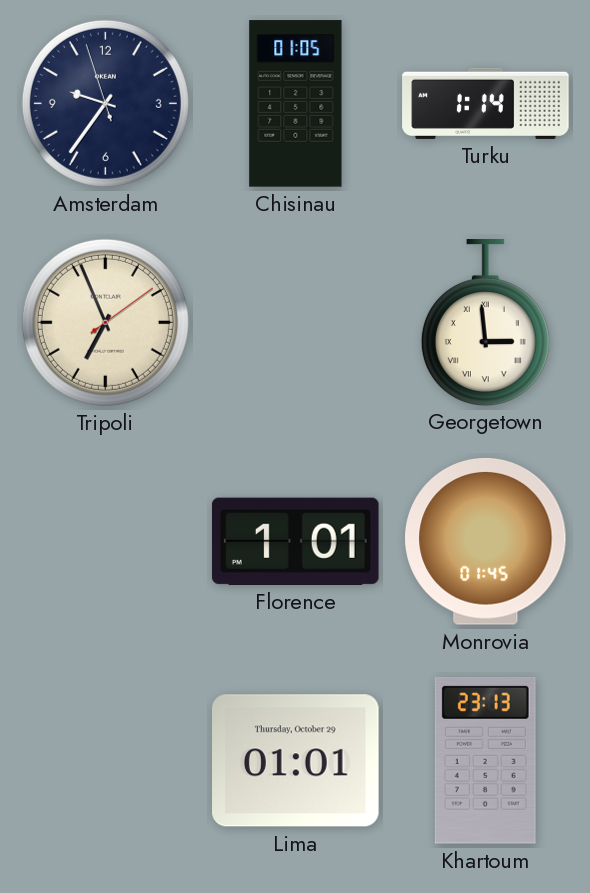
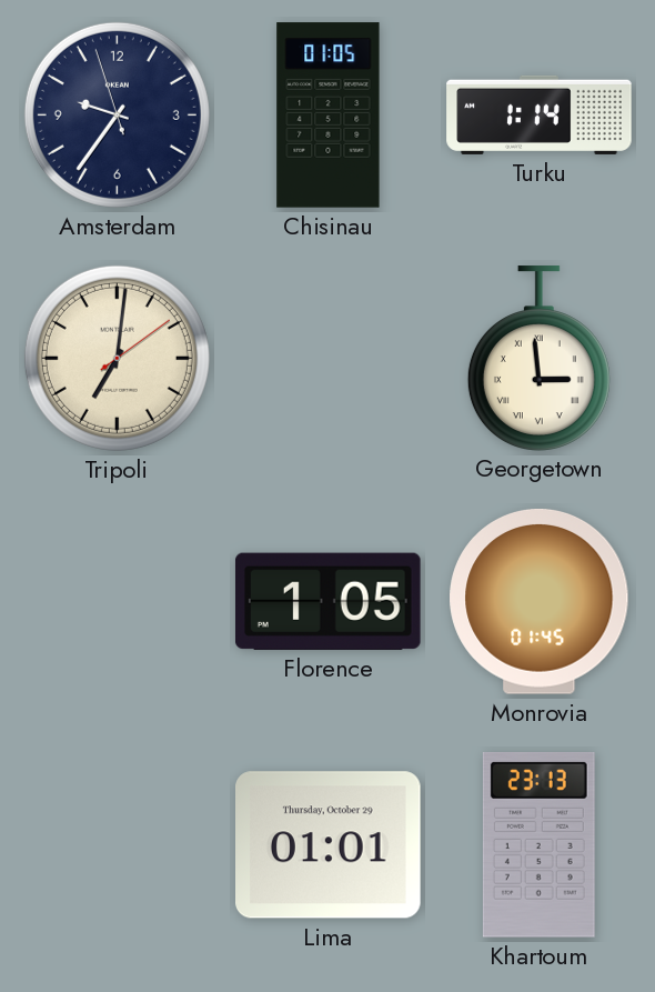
Tripoli: 6:56 -> 7:01
Florence: 1:01 -> 1:05
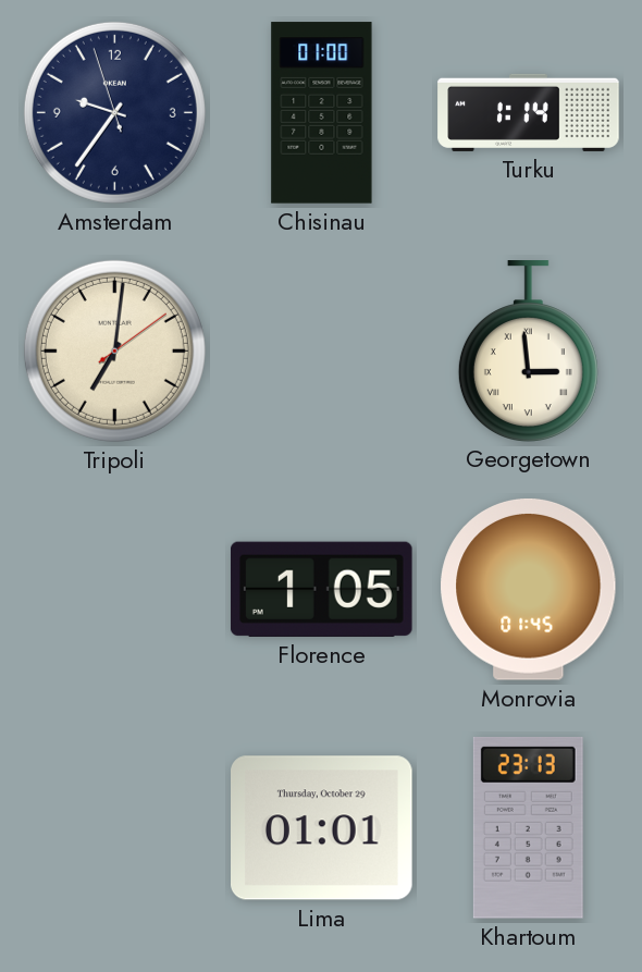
Chisinau: 01:05 -> 01:00
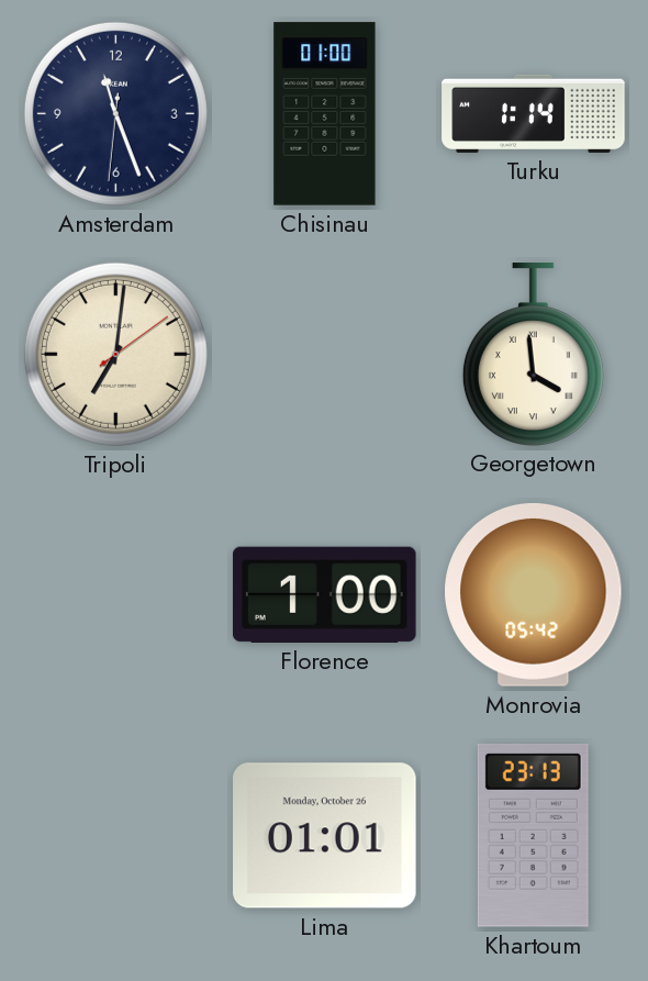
Amsterdam: 9:35 -> 11:26
Georgetown: 2:59 -> 3:59
Florence: 1:05 -> 1:00
Monrovia: 01:45 -> 05:42
Lima date: Thursday, October 29 -> Monday, October 26
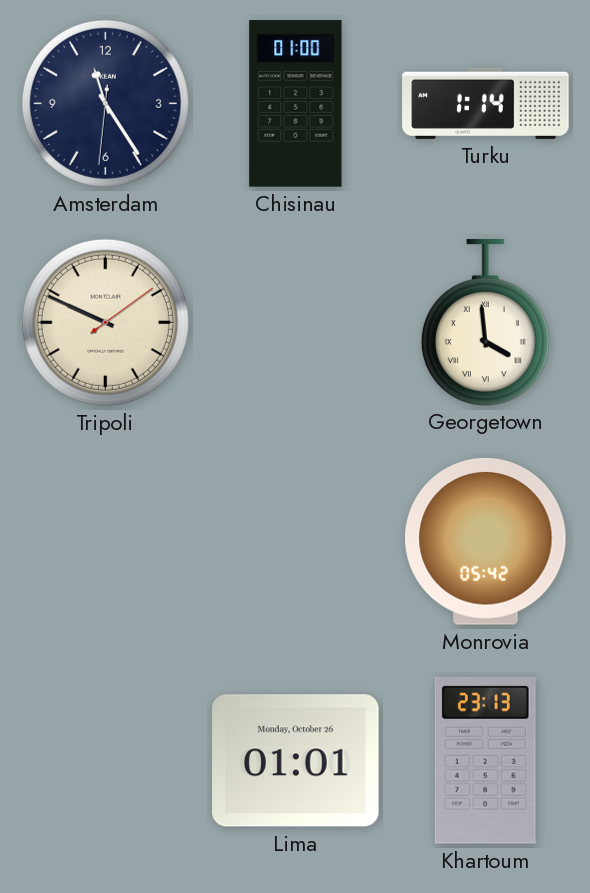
Amsterdam: 11:26 -> 11:24
Tripoli: 7:01 -> 9:49
Florence: 1:00 -> none
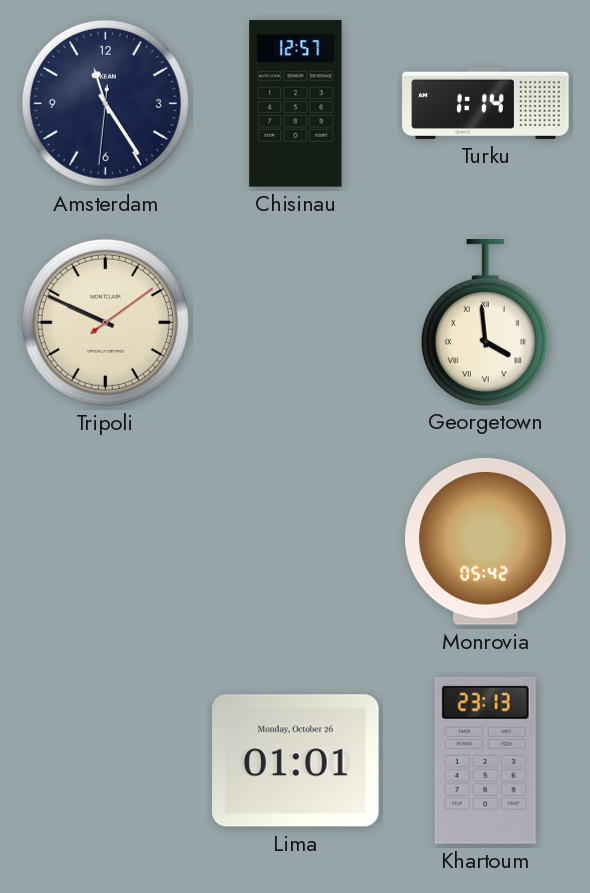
Chisinau: 01:00 -> 12:57
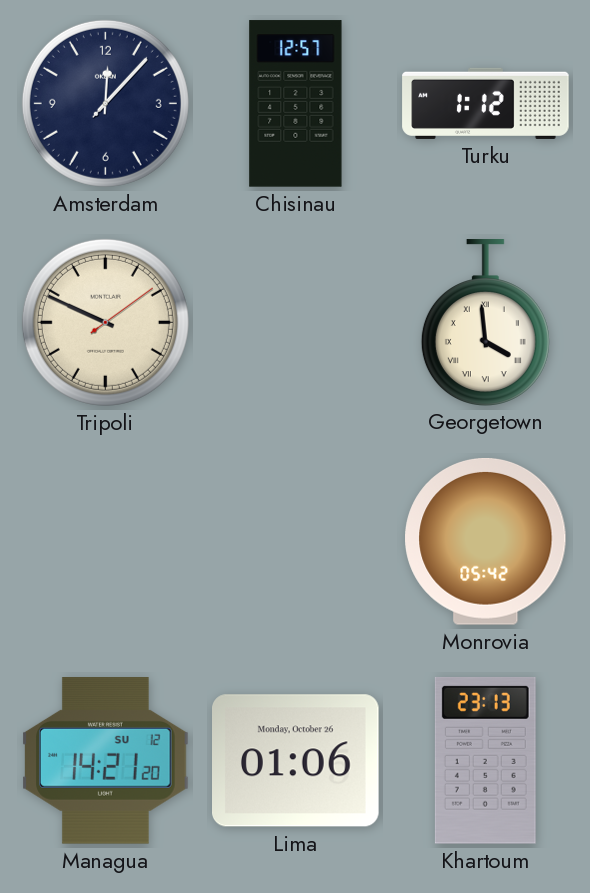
Amsterdam: 11:24 -> 12:07
Turku: 1:14 -> 1:12
Managua: none -> 14:21
Lima: 01:01 -> 01:06
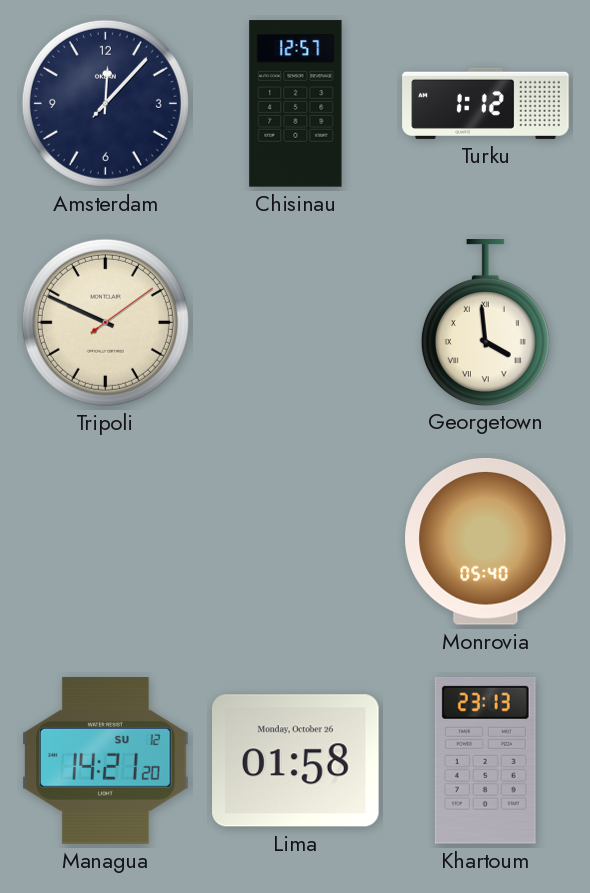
Monrovia: 05:42 -> 05:40
Lima: 01:06 -> 01:58
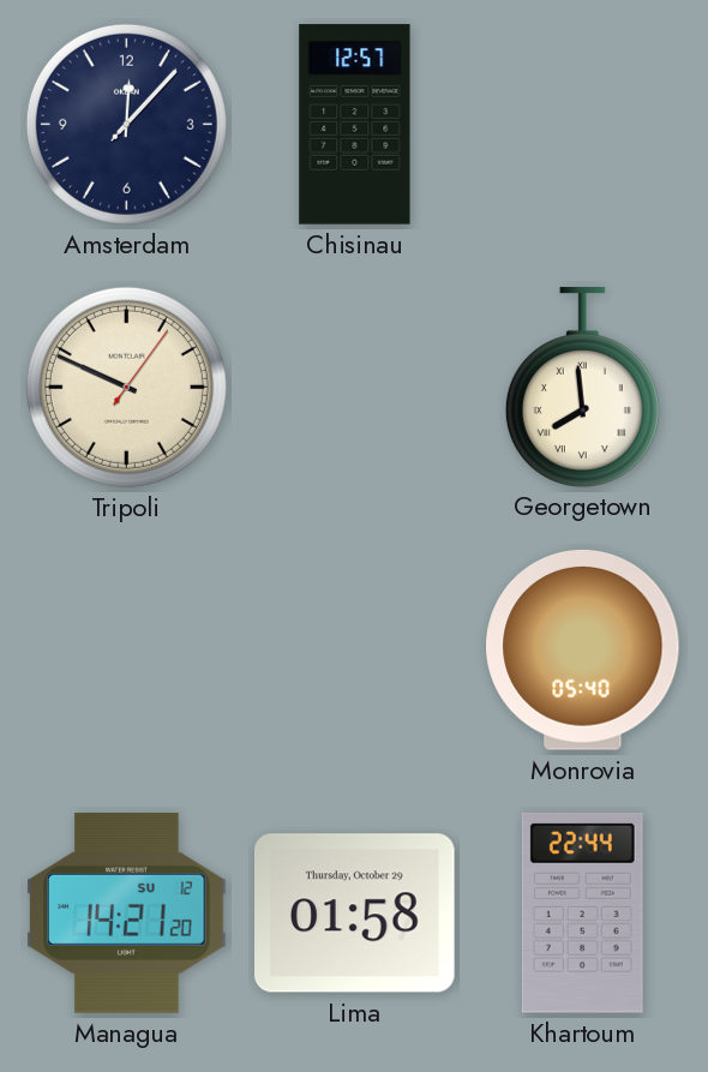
Turku: 1:12 -> none
Tripoli: 9:49:09 -> 9:49:06
Georgetown: 3:59 -> 7:59
Lima date: Monday, October 26 -> Thursday, October 29
Khartoum: 23:13 -> 22:44
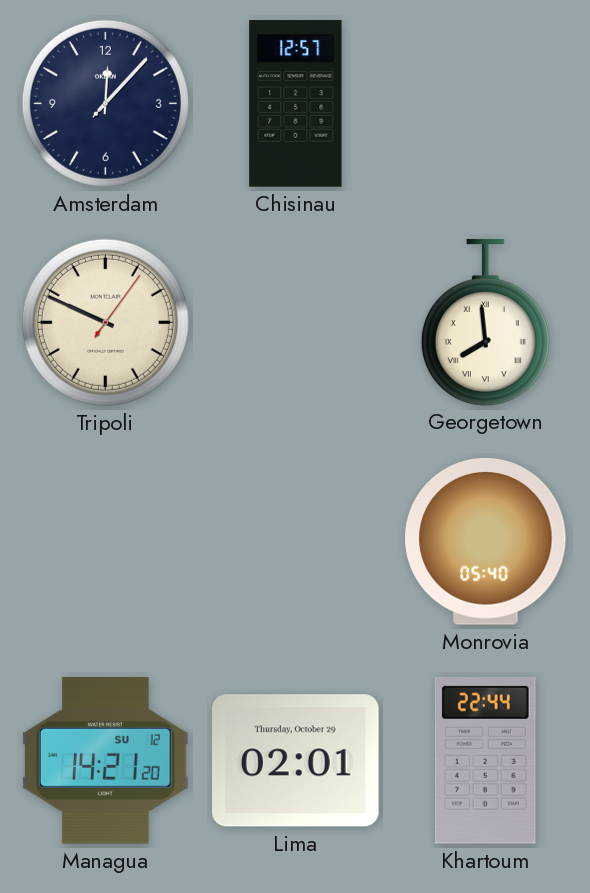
Lima: 01:58 -> 02:01
